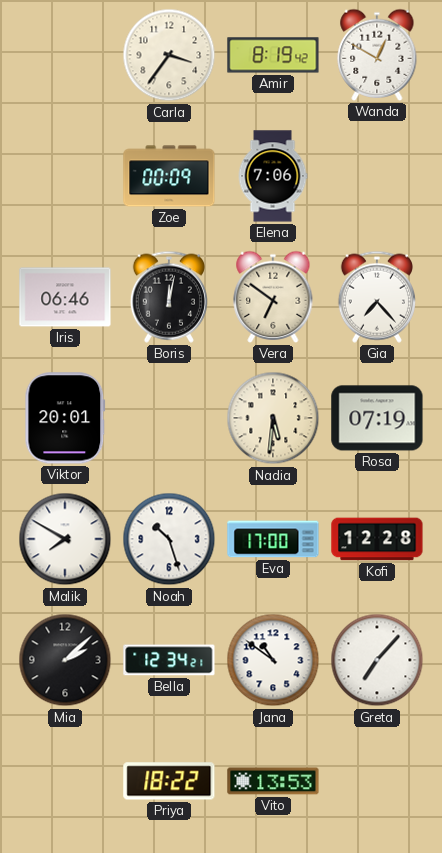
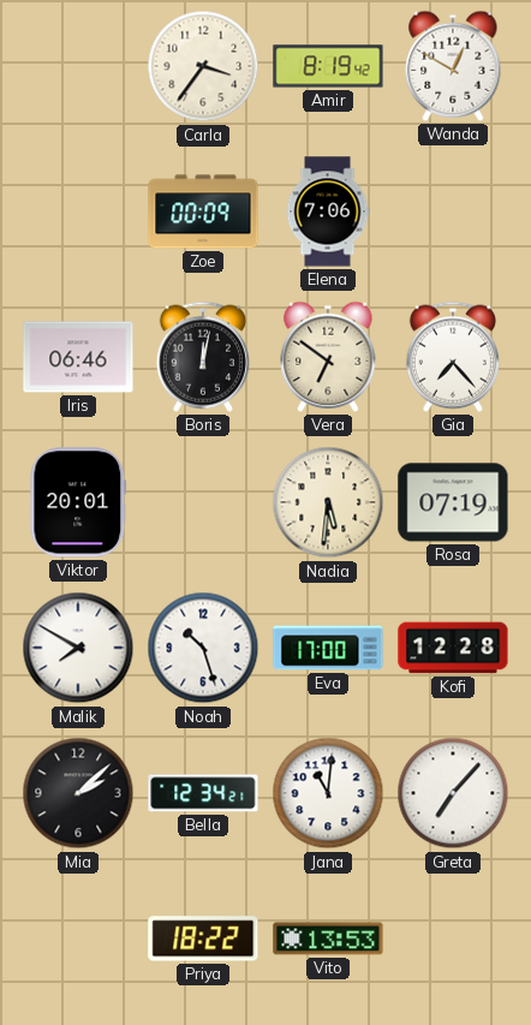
Jana: 10:51 -> 11:01
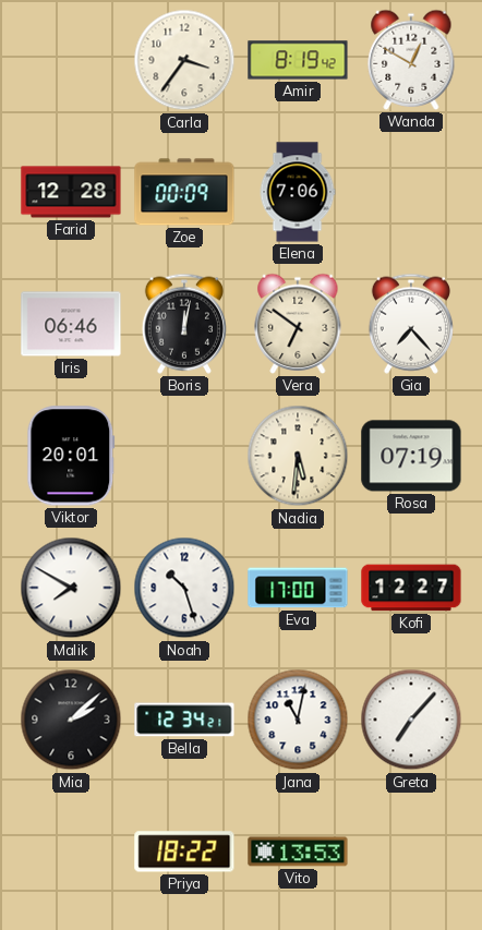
Farid: none -> 12:28
Kofi: 12:28 -> 12:27
Jana: 11:01 -> 11:02
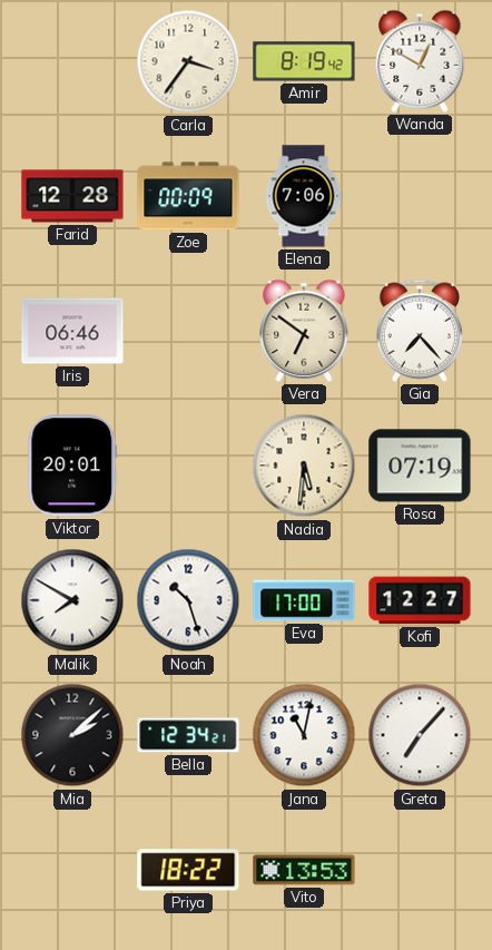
Boris: 12:02 -> none
